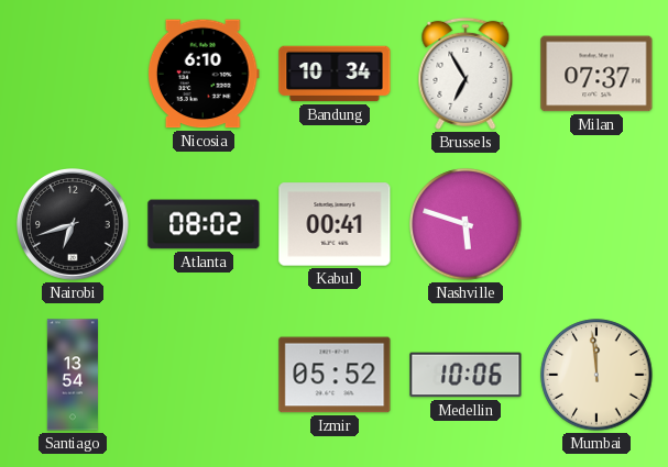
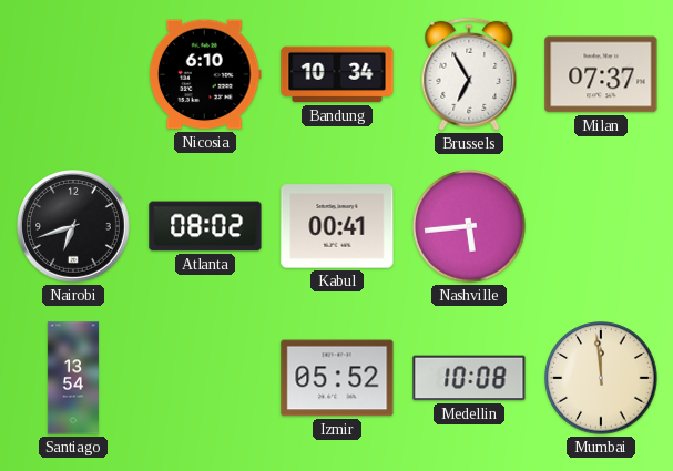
Nashville: 5:48 -> 5:44
Medellin: 10:06 -> 10:08
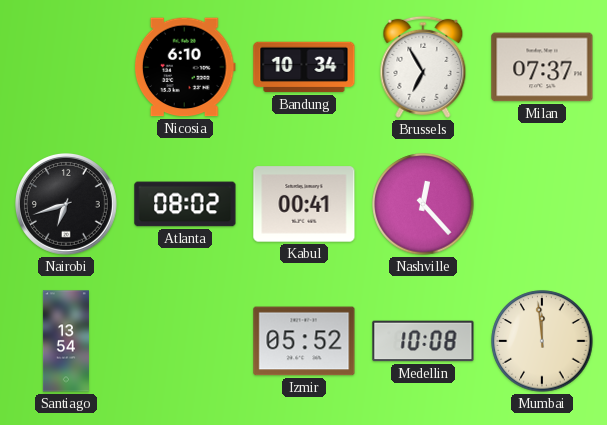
Nashville: 5:44 -> 12:23
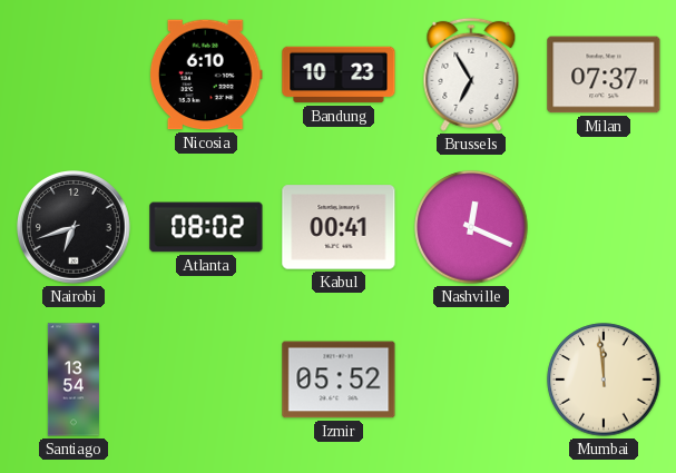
Bandung: 10:34 -> 10:23
Nashville: 12:23 -> 12:19
Medellin: 10:08 -> none
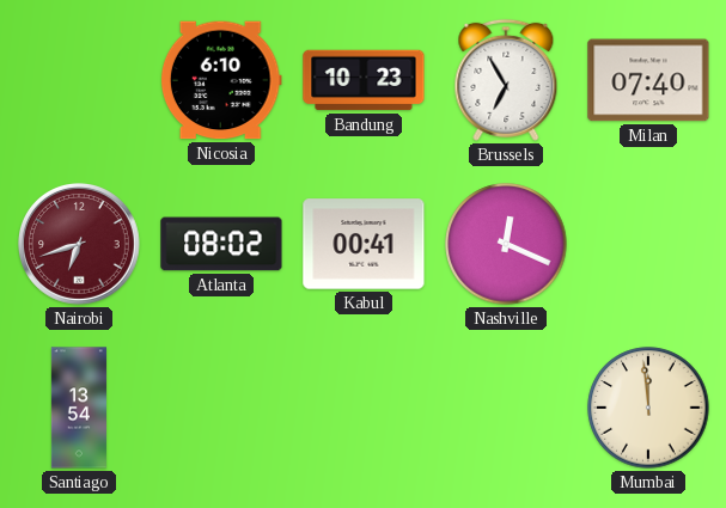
Milan: 07:37 -> 07:40
Nairobi dial: black -> burgundy
Izmir: 05:52 -> none
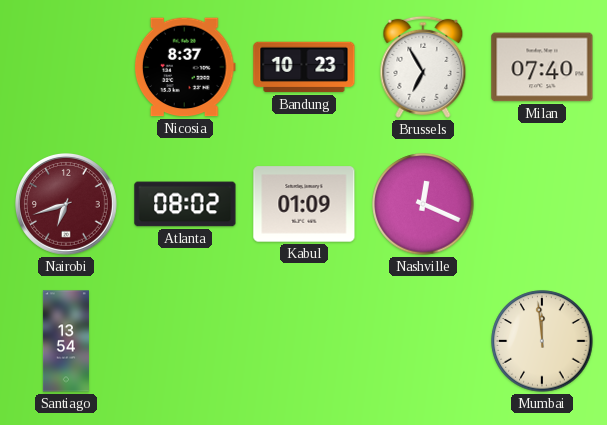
Nicosia: 6:10 -> 8:37
Kabul: 00:41 -> 01:09
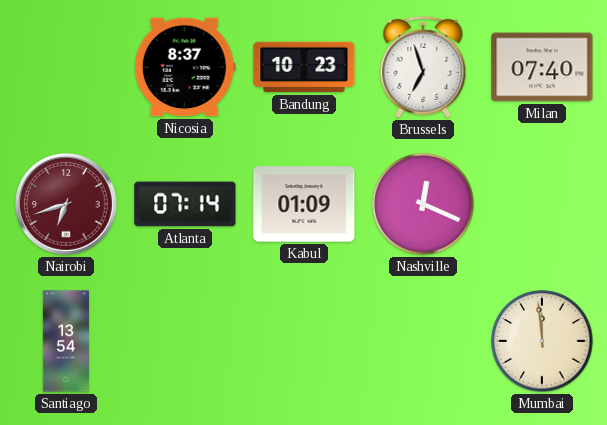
Brussels: 6:55 -> 6:57
Atlanta: 08:02 -> 07:14
